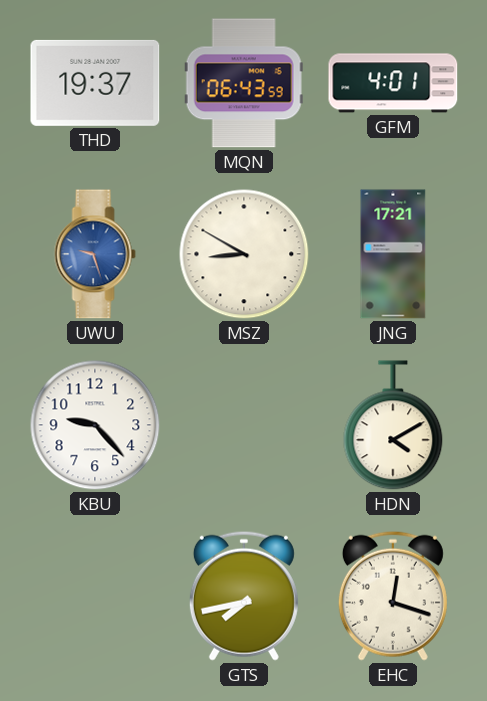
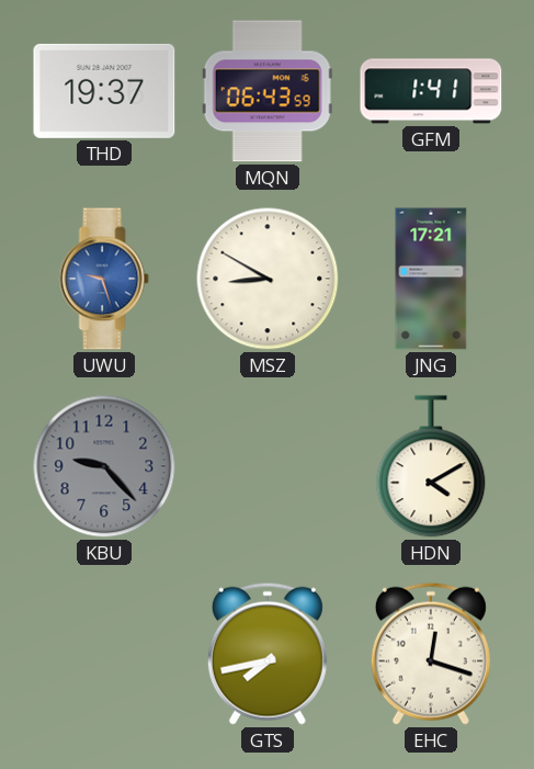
GFM: 4:01 -> 1:41
KBU dial: white -> grey
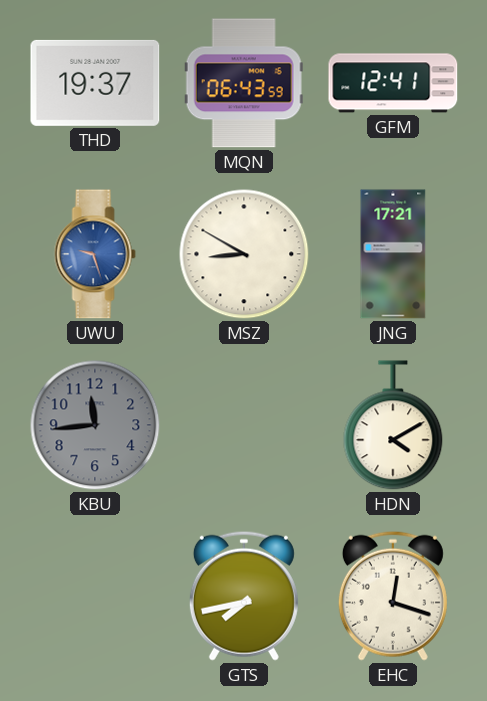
GFM: 1:41 -> 12:41
KBU: 9:23 -> 11:44
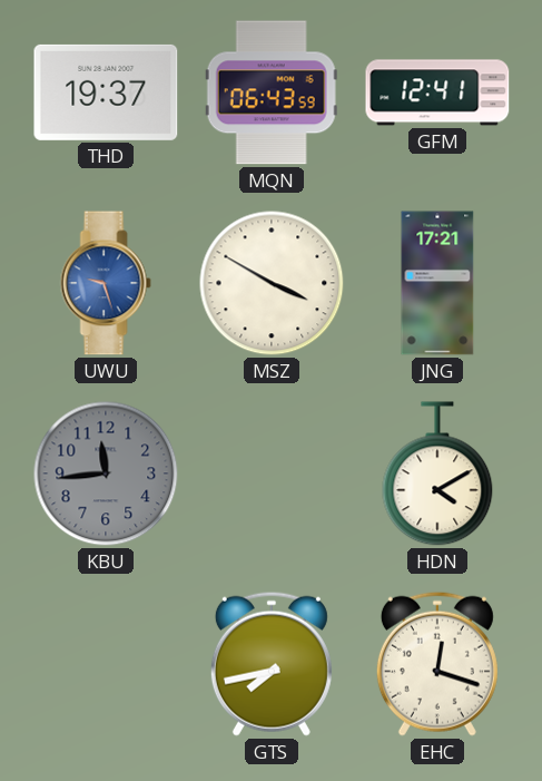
MSZ: 8:50 -> 3:50
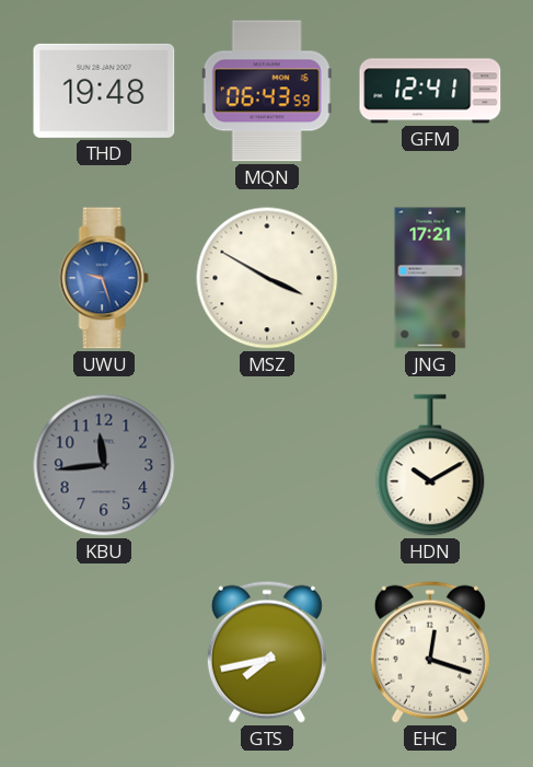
THD: 19:37 -> 19:48
HDN: 4:10 -> 10:10
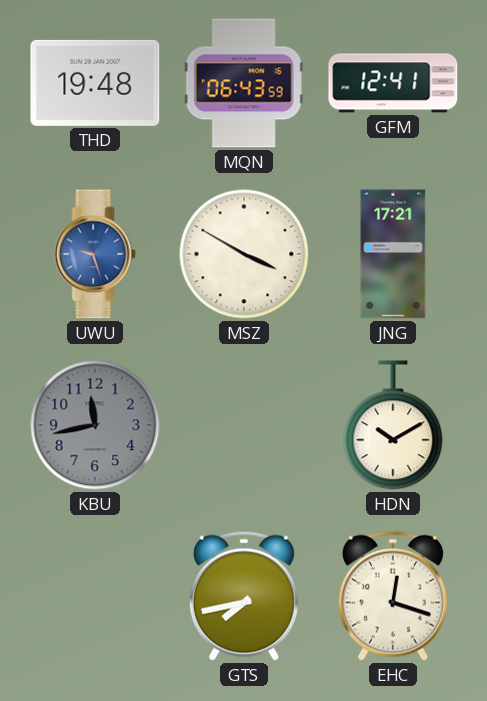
KBU: 11:44 -> 11:43
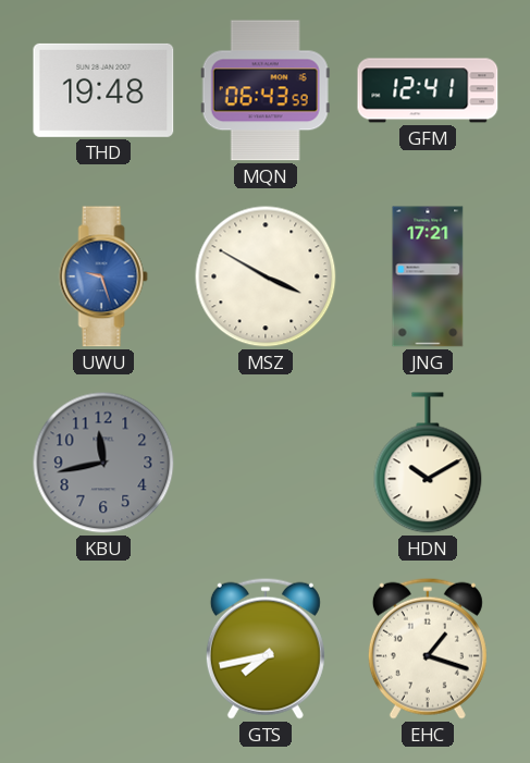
EHC: 12:18 -> 1:18
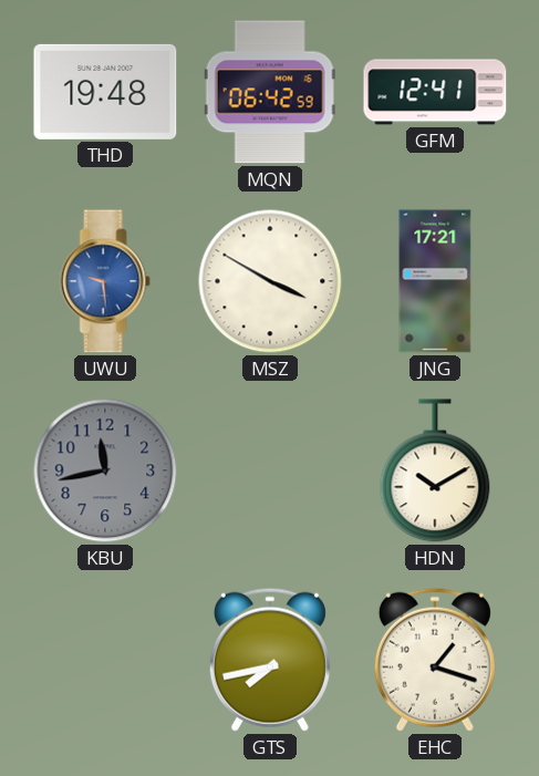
MQN: 06:43 -> 06:42
UWU: 9:27 -> 9:29
